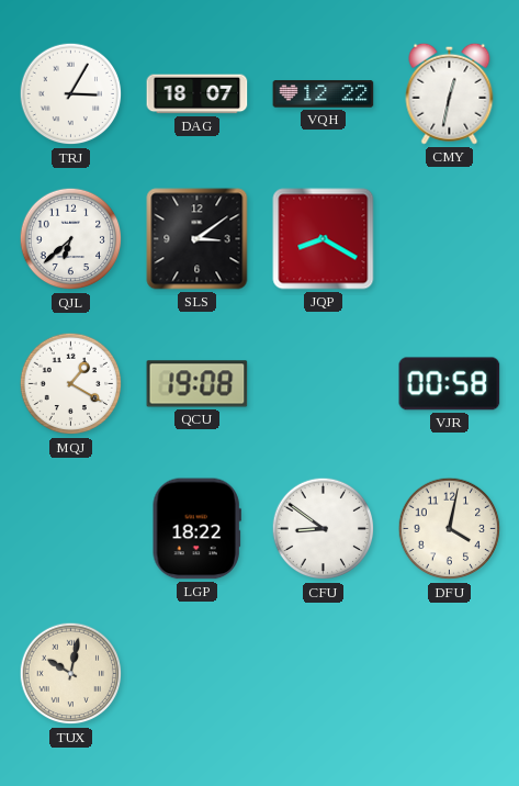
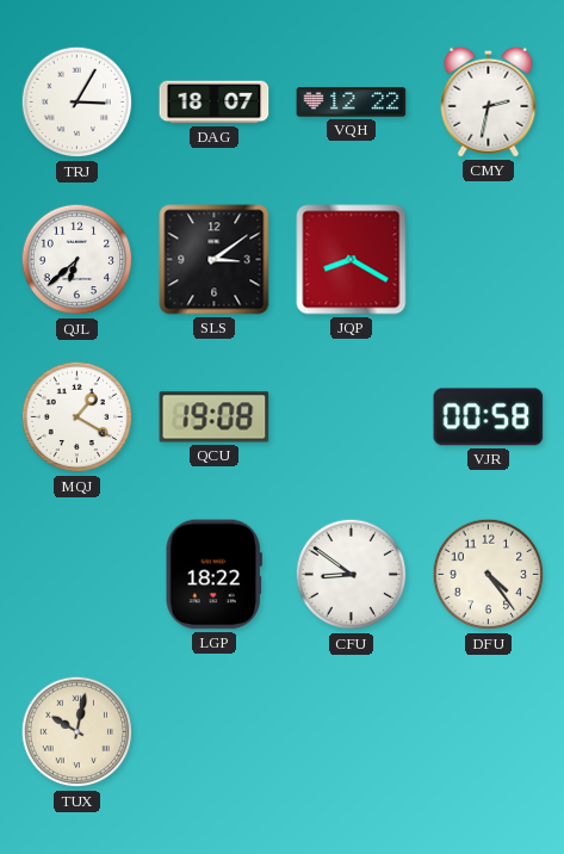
CMY: 12:32 -> 2:32
DFU: 4:02 -> 4:24
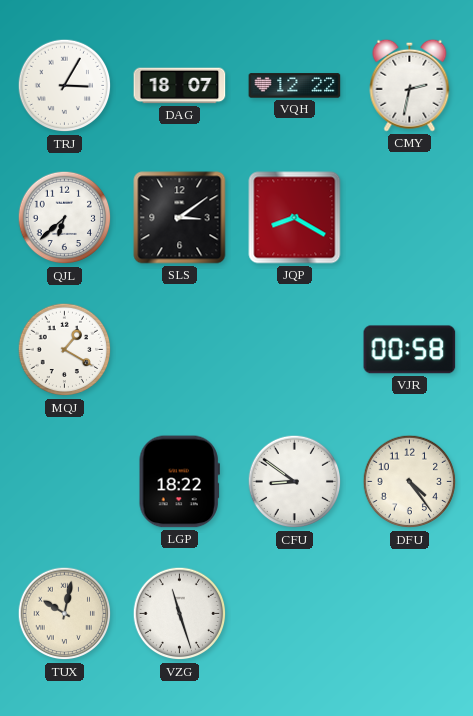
QCU: 19:08 -> none
VZG: none -> 11:27
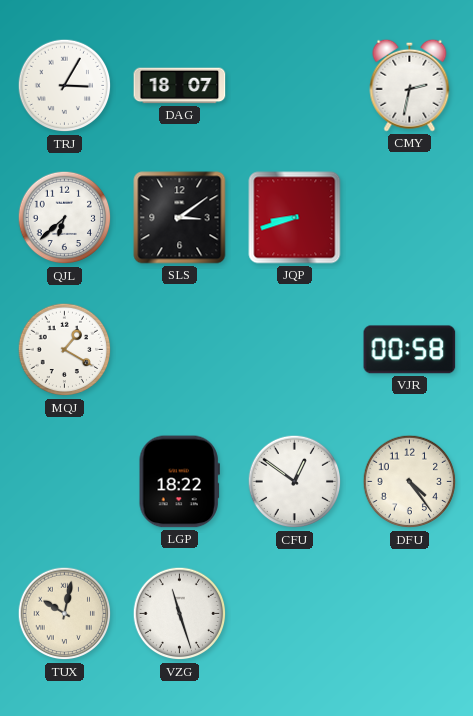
VQH: 12:22 -> none
JQP: 8:20 -> 8:42
CFU: 8:51 -> 12:51
